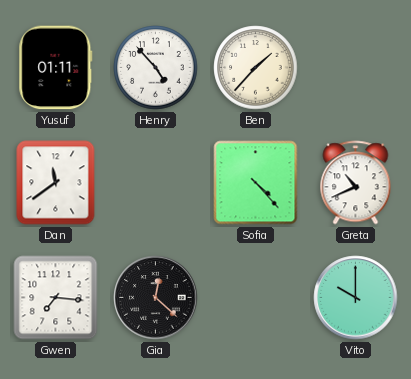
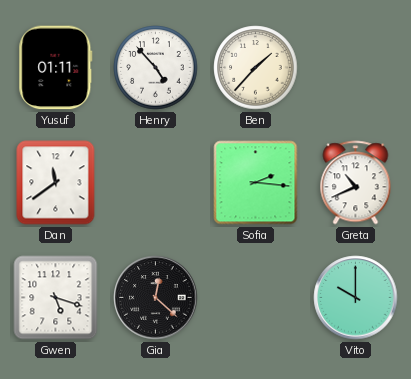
Sofia: 4:23 -> 2:16
Gwen: 7:16 -> 5:18
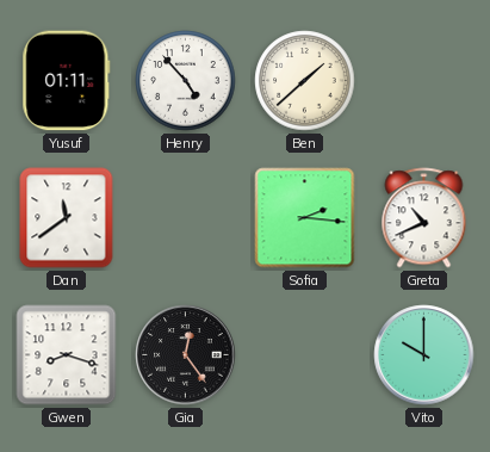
Ben: 1:37 -> 1:38
Gwen: 5:18 -> 8:18
Gia: 12:22 -> 12:24
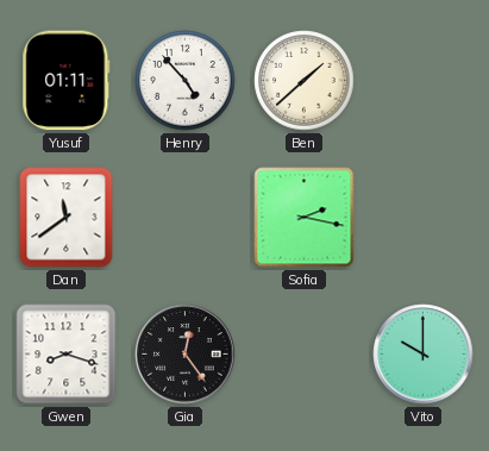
Sofia: 2:16 -> 2:17
Greta: 10:41 -> none
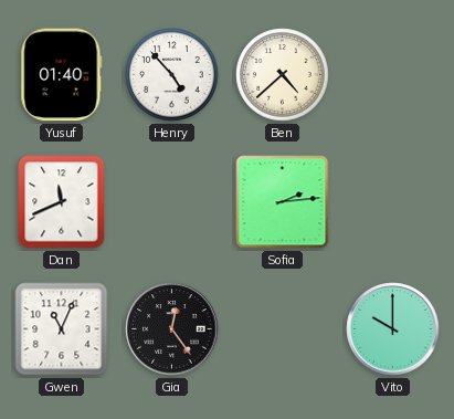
Yusuf: 01:11 -> 01:40
Ben: 1:38 -> 4:38
Dan: 11:39 -> 11:41
Sofia: 2:17 -> 2:14
Gwen: 8:18 -> 11:04
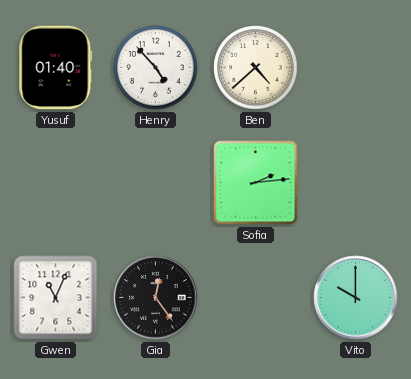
Dan: 11:41 -> none
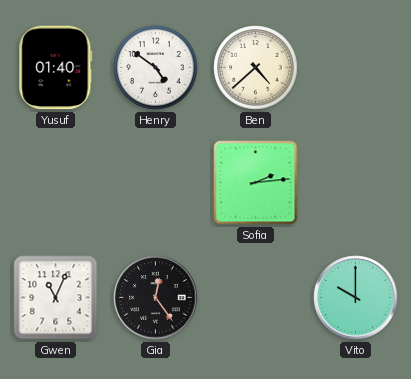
Henry: 4:53 -> 4:51
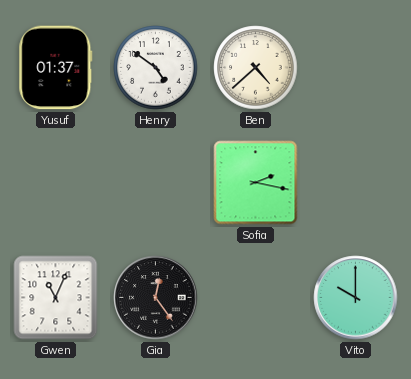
Yusuf: 01:40 -> 01:37
Sofia: 2:14 -> 2:17
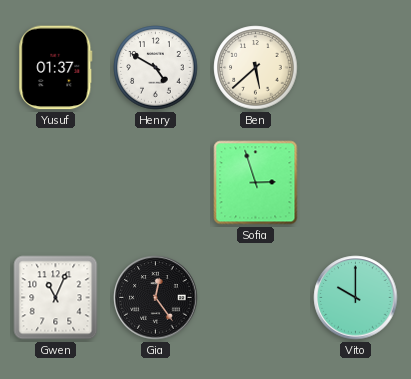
Henry: 4:51 -> 4:50
Ben: 4:38 -> 5:38
Sofia: 2:17 -> 2:57
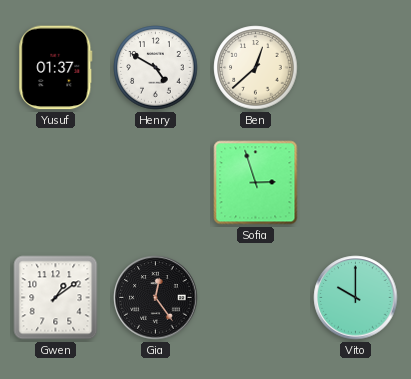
Ben: 5:38 -> 12:38
Gwen: 11:04 -> 1:09
